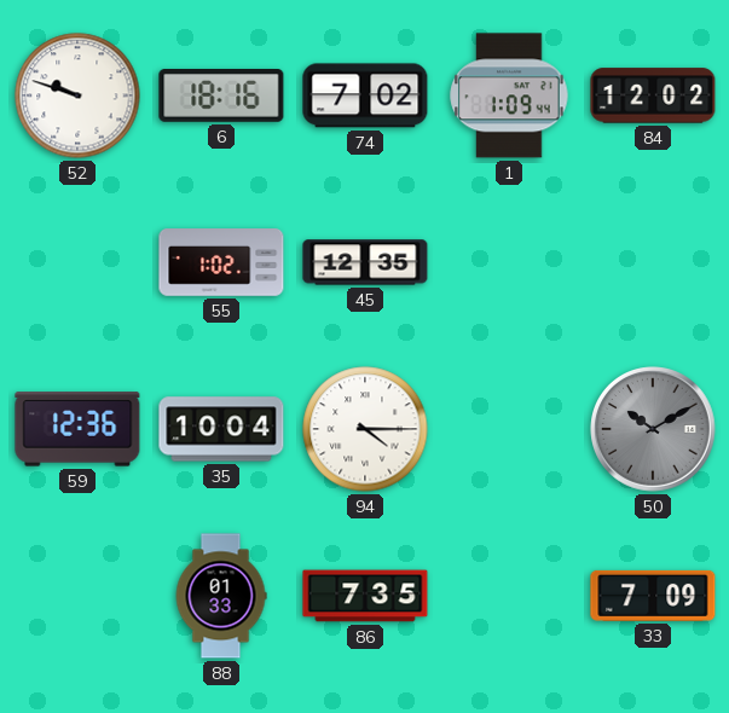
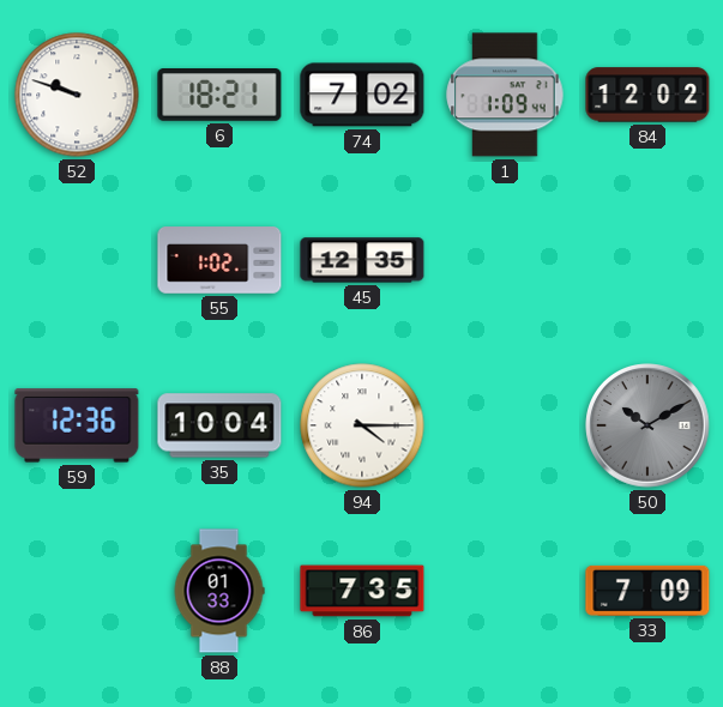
6: 18:16 -> 18:21
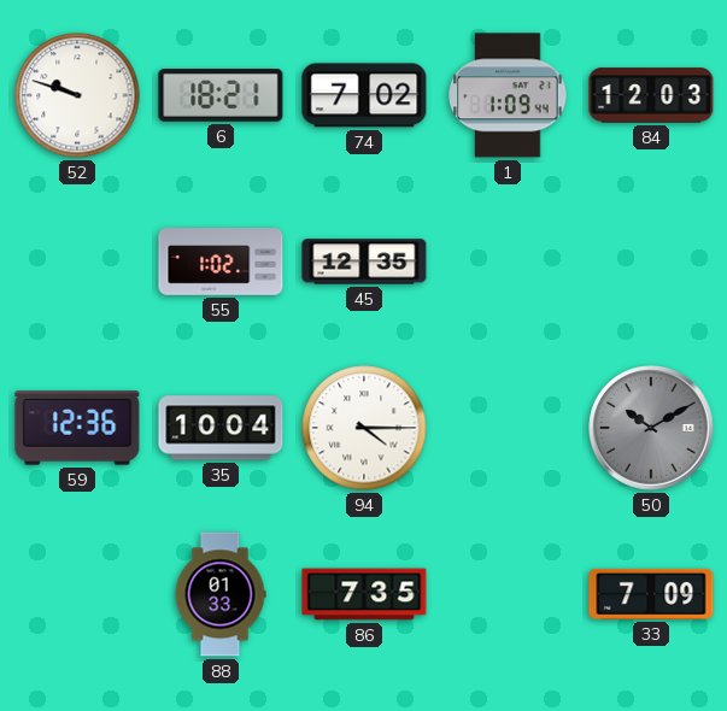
84: 12:02 -> 12:03
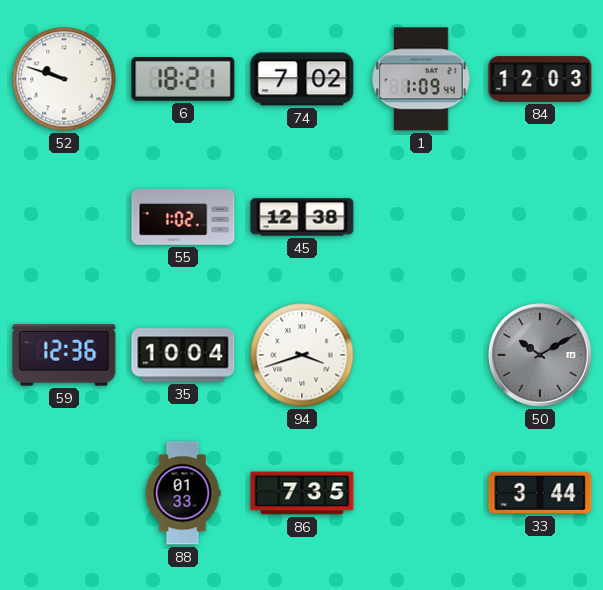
45: 12:35 -> 12:38
94: 4:15 -> 3:42
33: 7:09 -> 3:44
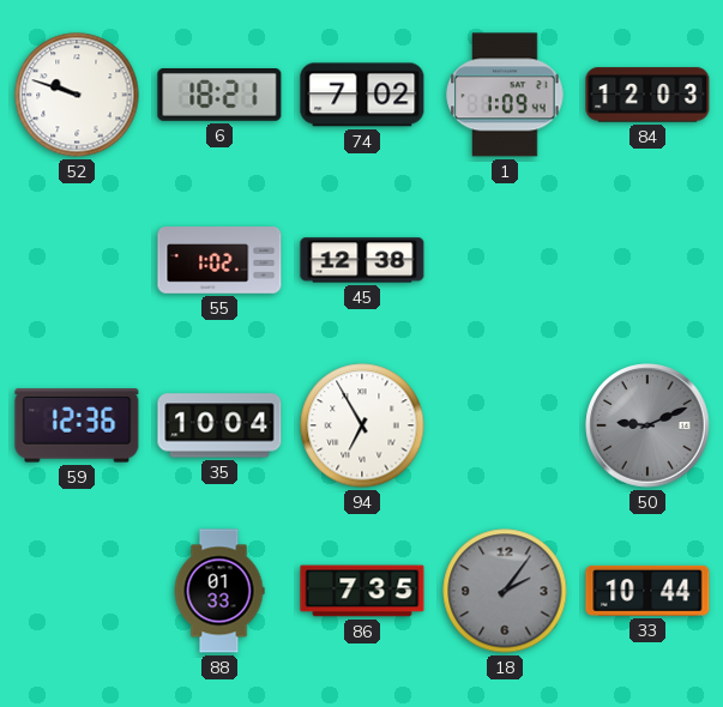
94: 3:42 -> 6:55
50: 10:10 -> 9:11
18: none -> 2:06
33: 3:44 -> 10:44
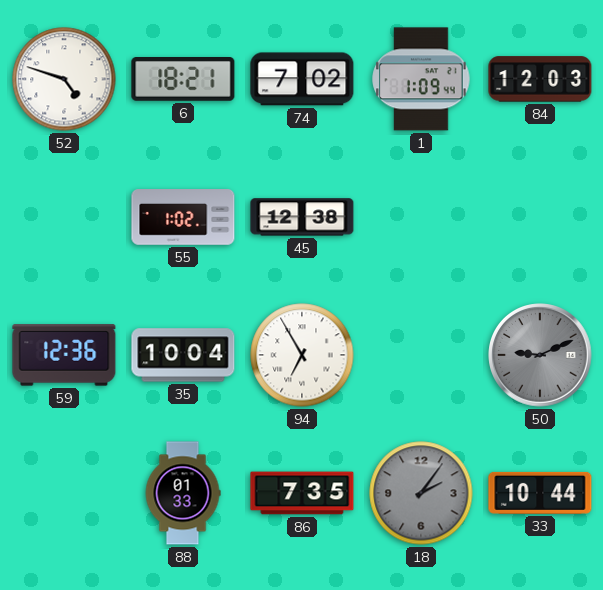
52: 9:48 -> 4:48
